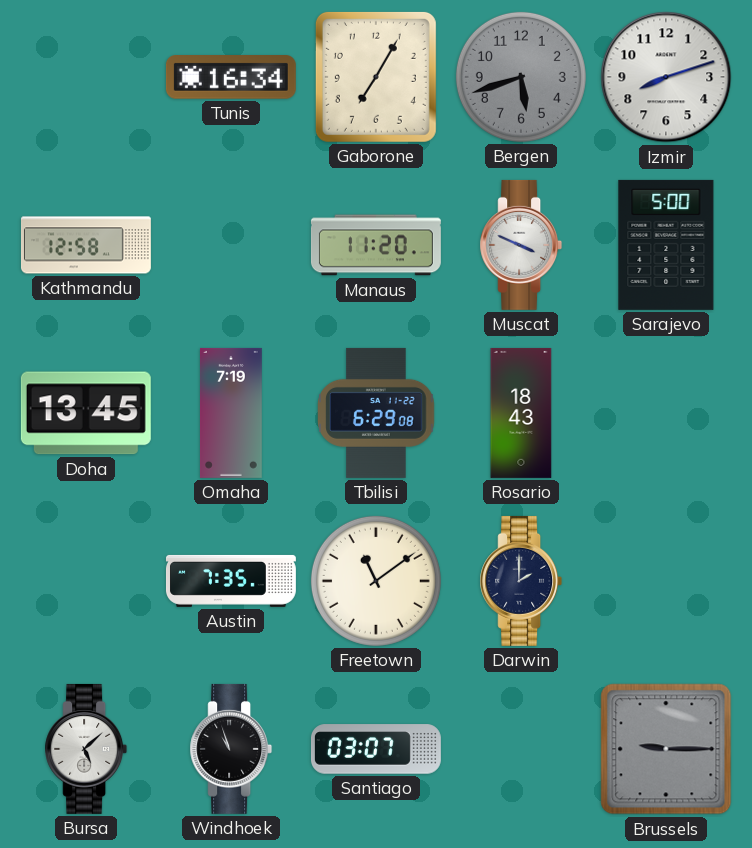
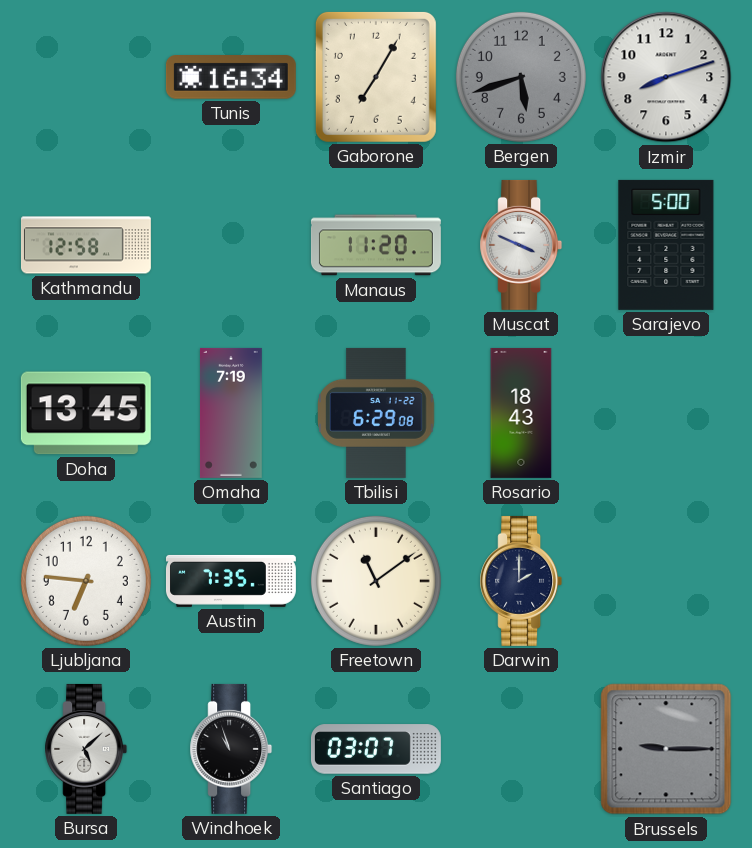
Ljubljana: none -> 6:46
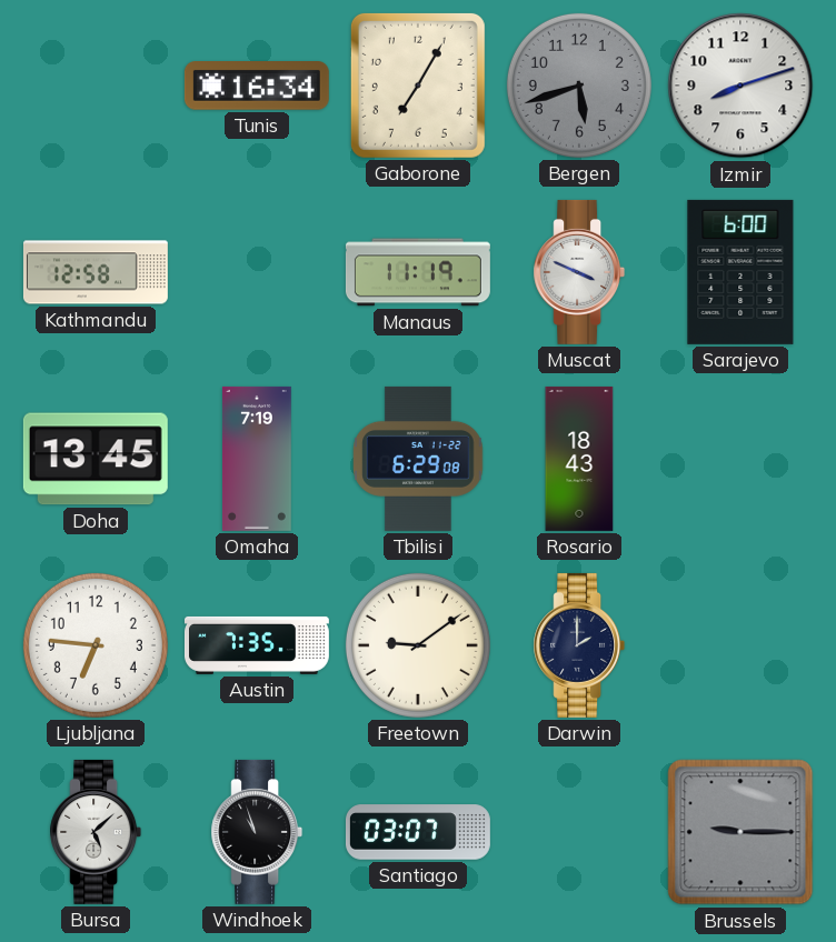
Manaus: 11:20 -> 11:19
Sarajevo: 5:00 -> 6:00
Freetown: 11:09 -> 9:09
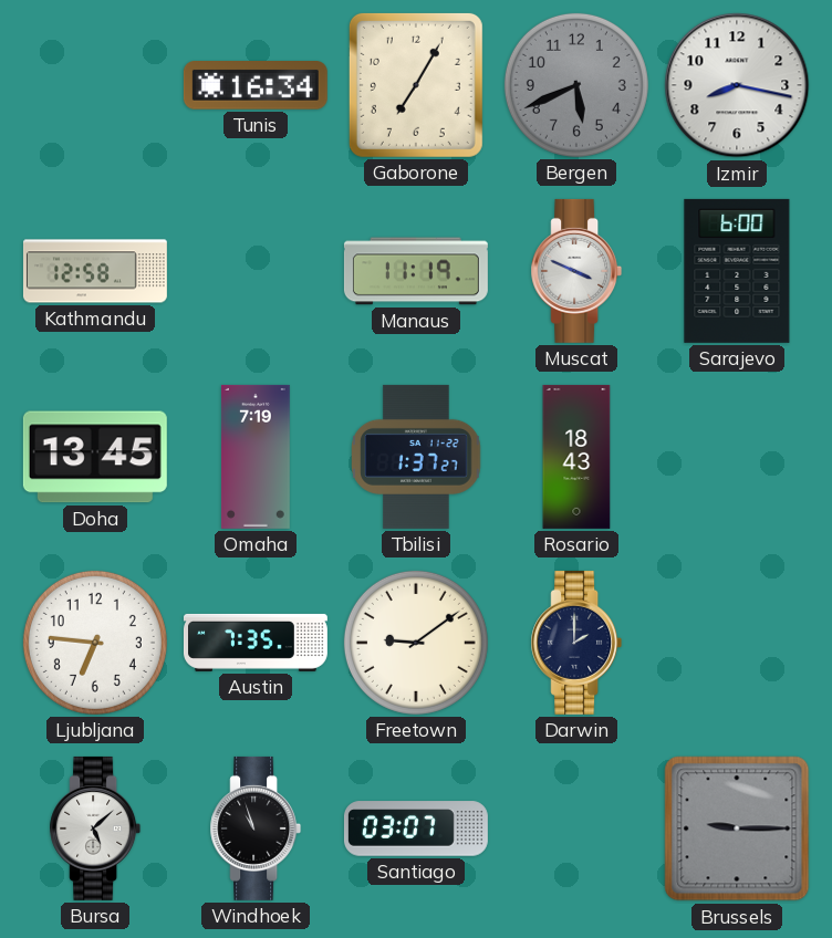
Bergen: 5:42 -> 5:41
Izmir: 8:12 -> 8:17
Tbilisi: 6:29 -> 1:37
